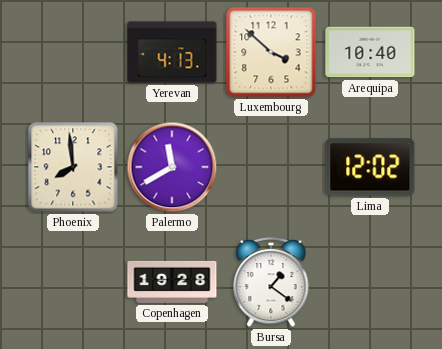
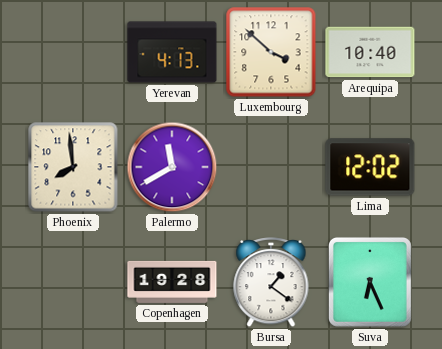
Suva: none -> 6:26
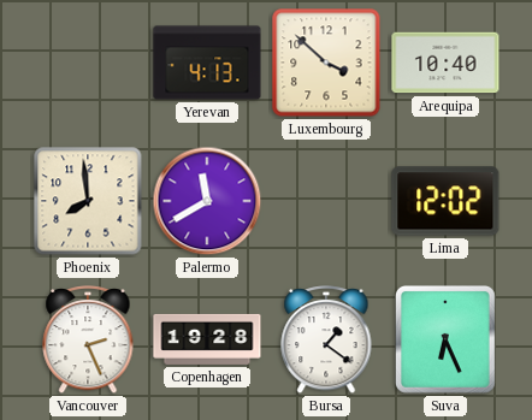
Vancouver: none -> 2:26
